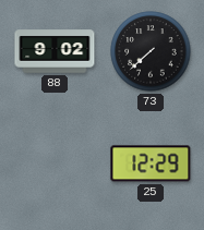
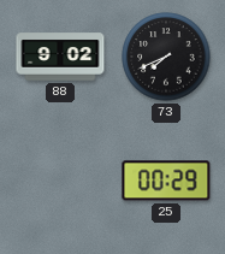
73: 7:38 -> 7:41
25: 12:29 -> 00:29
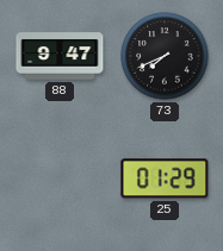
88: 9:02 -> 9:47
25: 00:29 -> 01:29
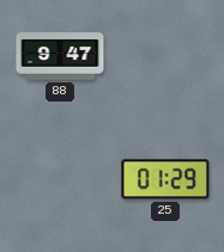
73: 7:41 -> none
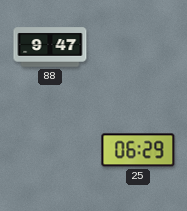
25: 01:29 -> 06:29
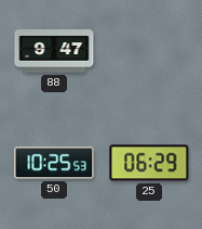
50: none -> 10:25
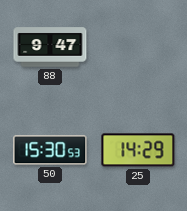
50: 10:25 -> 15:30
25: 06:29 -> 14:29
